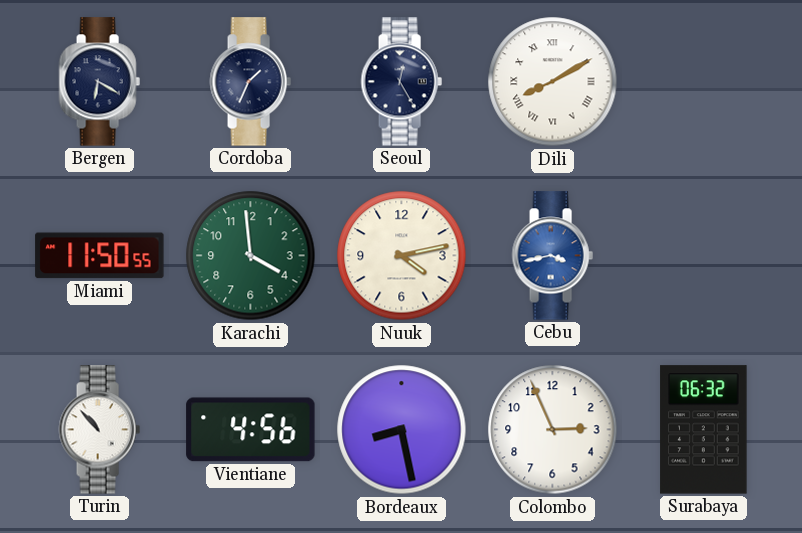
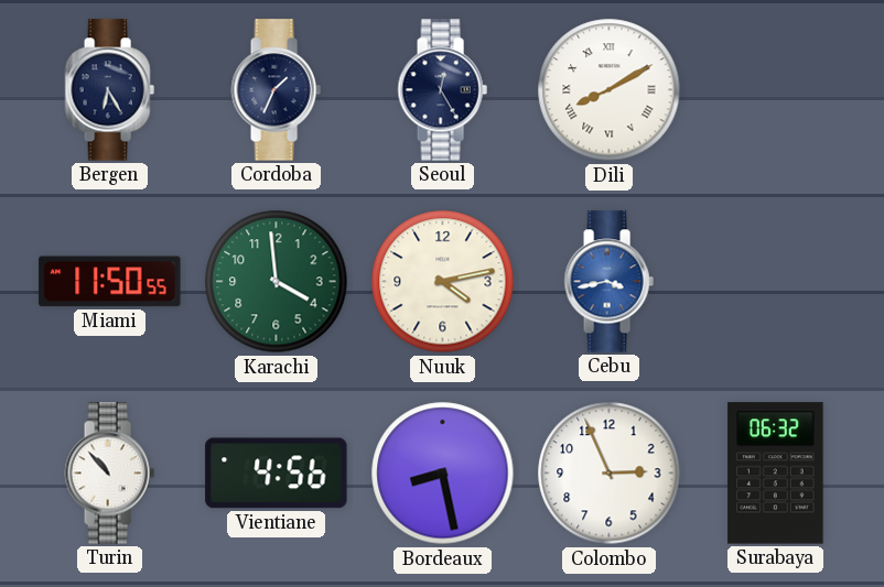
Bergen: 6:20 -> 6:25
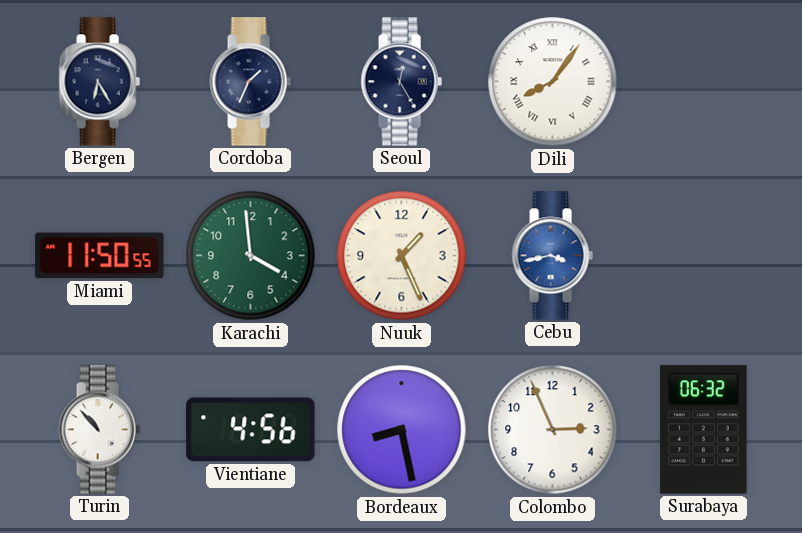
Dili: 8:10 -> 8:06
Nuuk: 4:13 -> 1:26
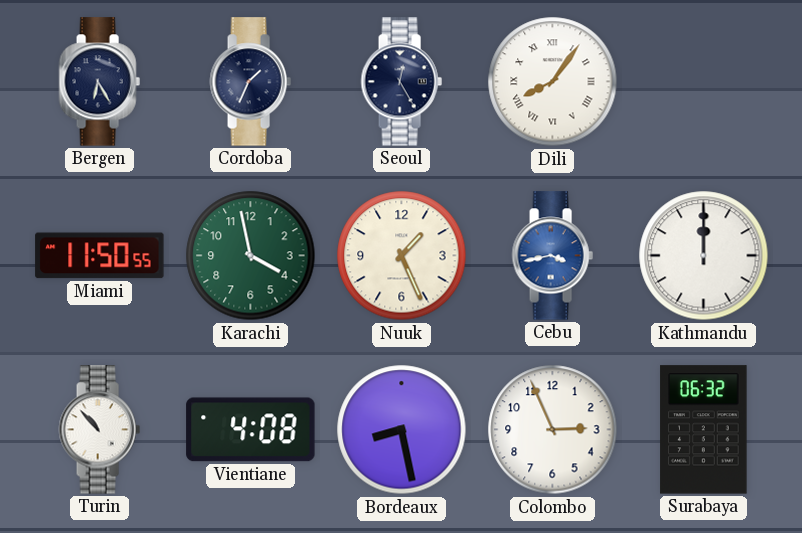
Karachi: 3:59 -> 3:58
Kathmandu: none -> 12:00
Vientiane: 4:56 -> 4:08
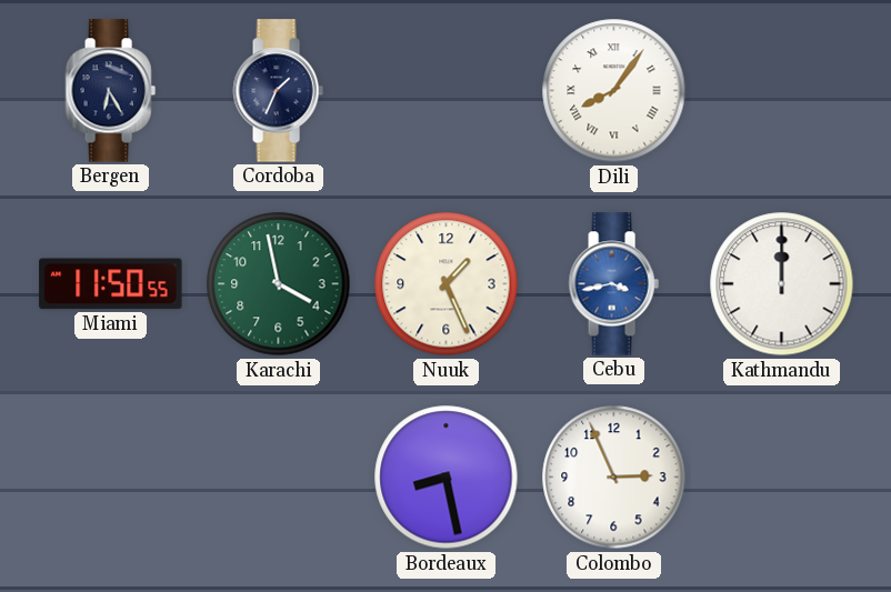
Seoul: 12:25 -> none
Turin: 10:53 -> none
Vientiane: 4:08 -> none
Surabaya: 06:32 -> none
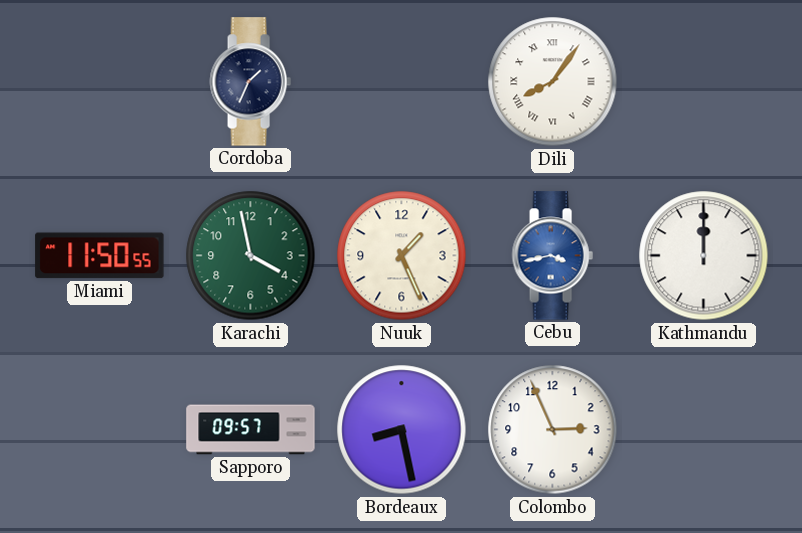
Bergen: 6:25 -> none
Sapporo: none -> 09:57
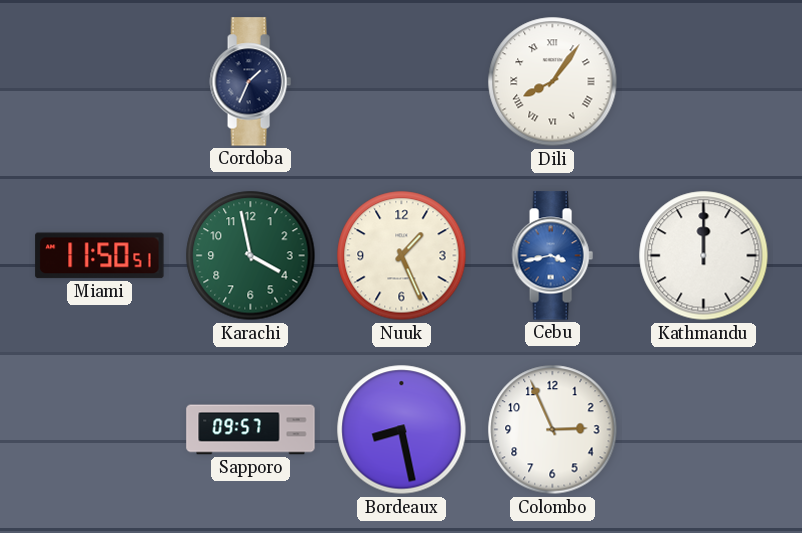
Miami: 11:50:55 -> 11:50:51
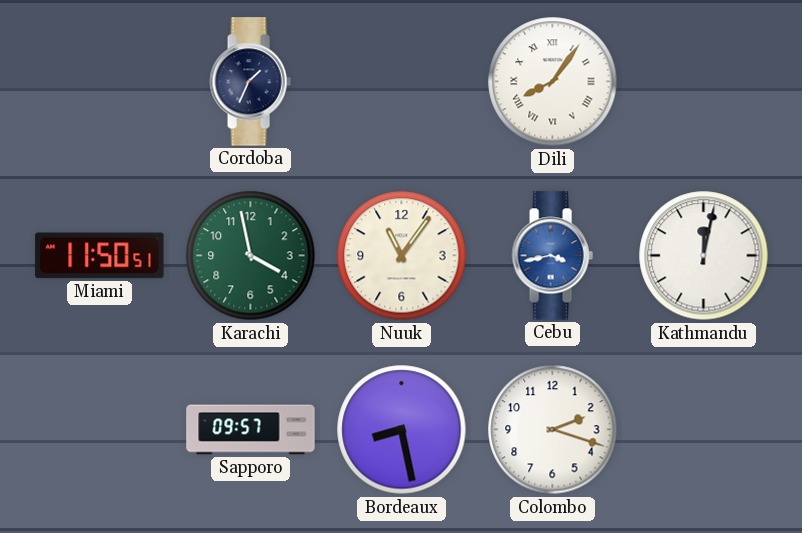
Nuuk: 1:26 -> 11:06
Kathmandu: 12:00 -> 12:02
Colombo: 2:56 -> 2:18
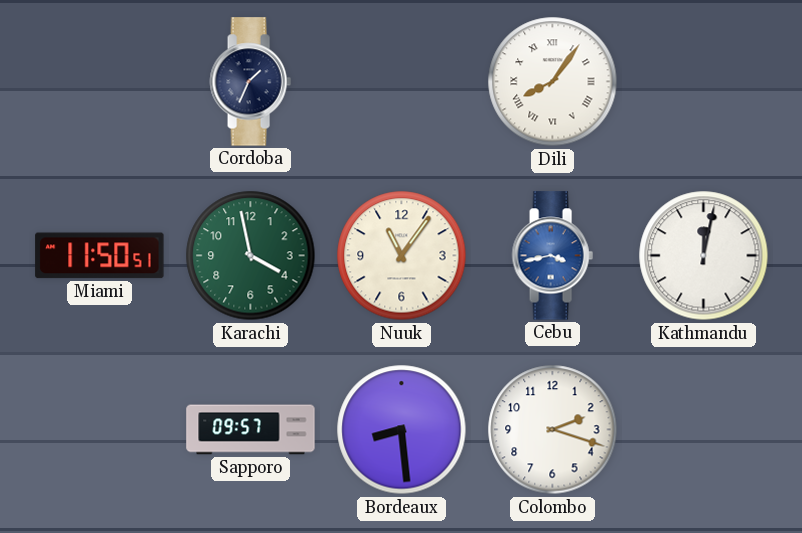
Bordeaux: 8:28 -> 8:29
